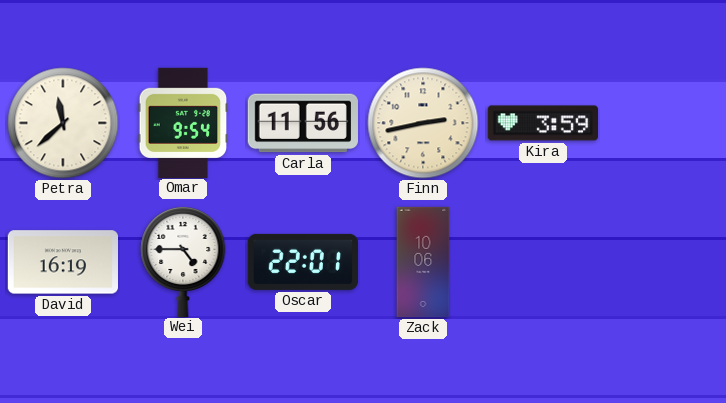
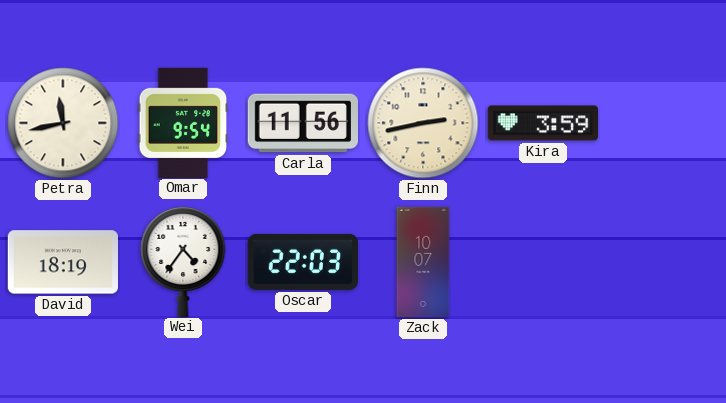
Petra: 11:38 -> 11:43
David: 16:19 -> 18:19
Wei: 4:45 -> 4:36
Oscar: 22:01 -> 22:03
Zack: 10:06 -> 10:07
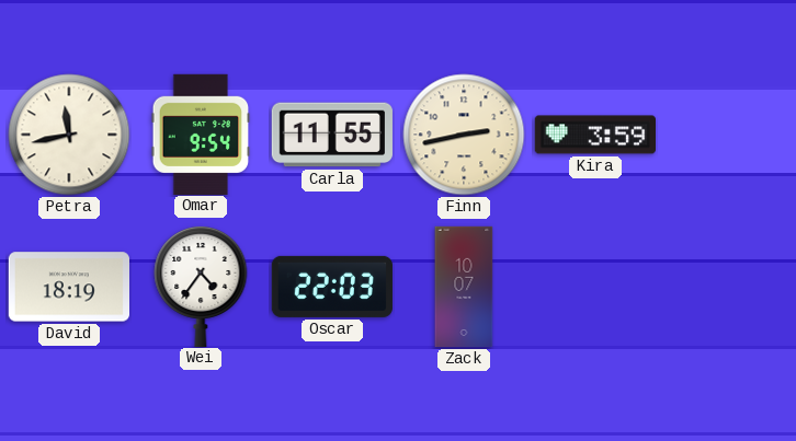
Carla: 11:56 -> 11:55
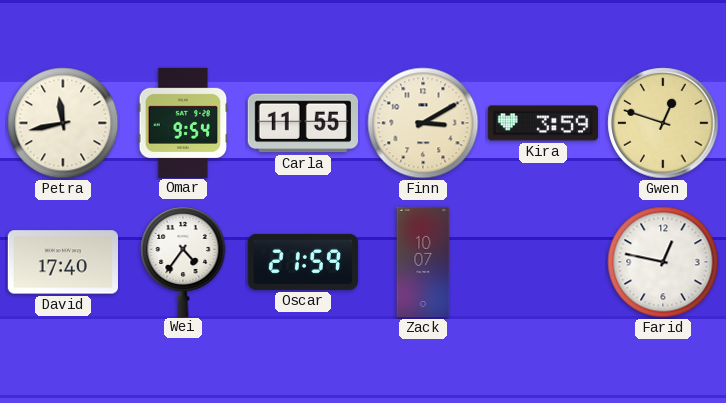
Finn: 2:43 -> 3:10
Gwen: none -> 12:48
David: 18:19 -> 17:40
Oscar: 22:03 -> 21:59
Farid: none -> 12:47
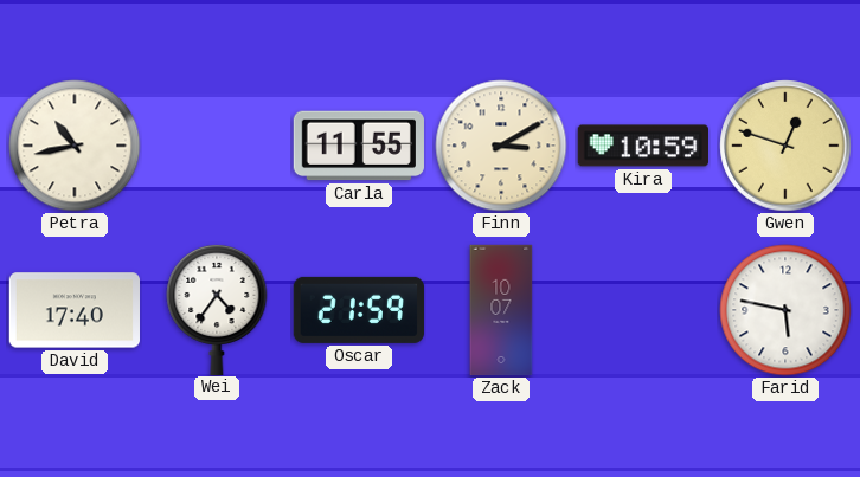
Petra: 11:43 -> 10:43
Omar: 9:54 -> none
Kira: 3:59 -> 10:59
Farid: 12:47 -> 5:47
